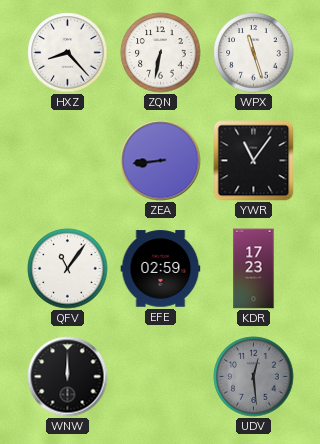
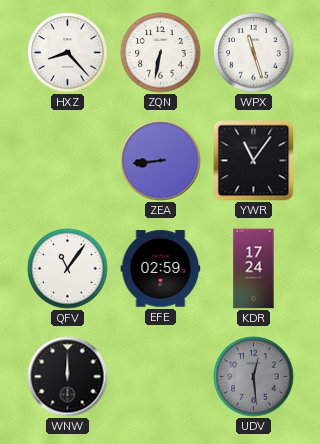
KDR: 17:23 -> 17:24
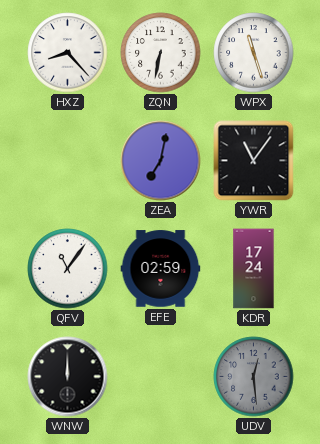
ZEA: 8:44 -> 7:02
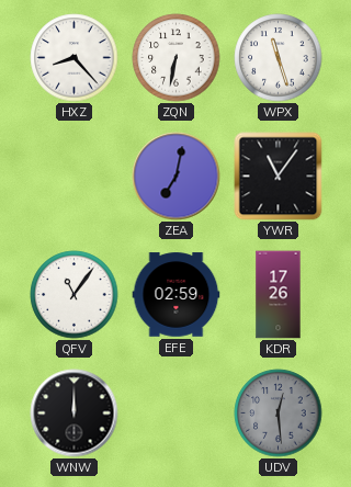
KDR: 17:24 -> 17:26
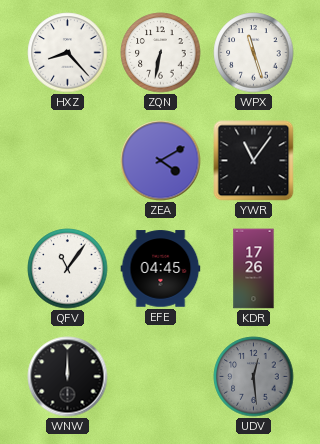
ZEA: 7:02 -> 4:10
EFE: 02:59 -> 04:45
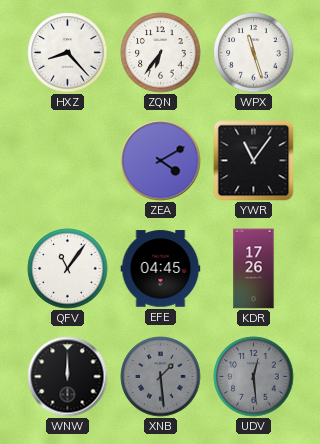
ZQN: 6:32 -> 6:36
XNB: none -> 1:29
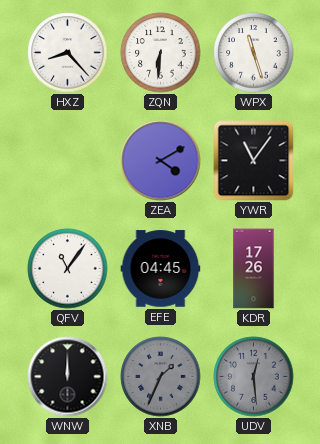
ZQN: 6:36 -> 6:31
XNB: 1:29 -> 1:34
